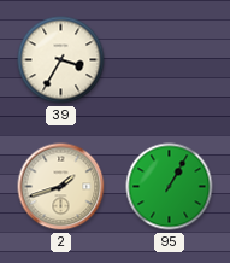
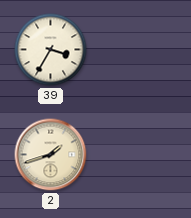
95: 1:05 -> none
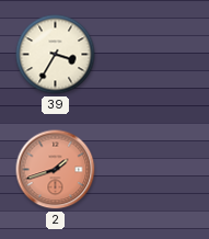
2 dial: cream -> salmon
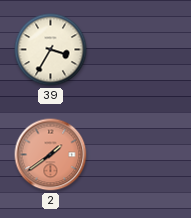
2: 1:42 -> 1:39
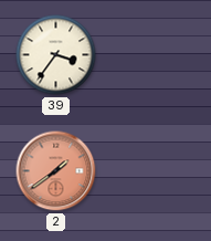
39: 3:35 -> 3:36
